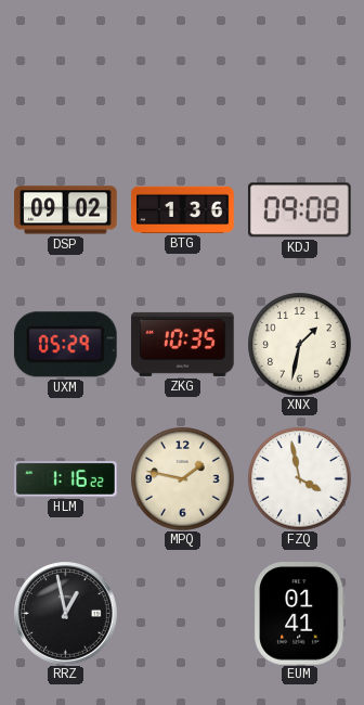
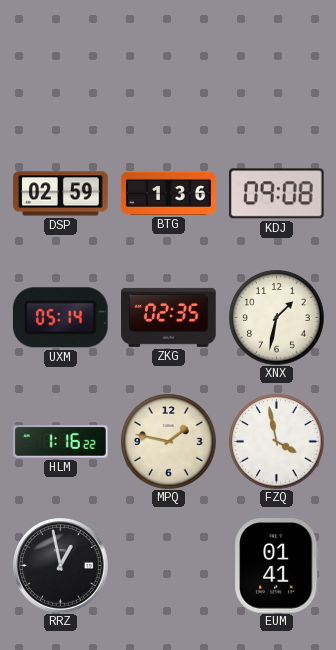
DSP: 09:02 -> 02:59
UXM: 05:29 -> 05:14
ZKG: 10:35 -> 02:35
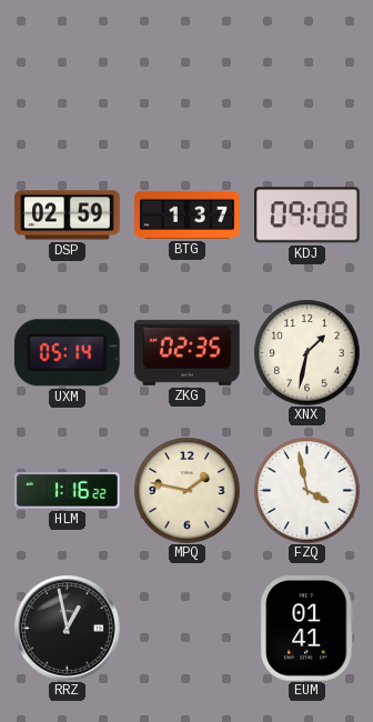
BTG: 1:36 -> 1:37
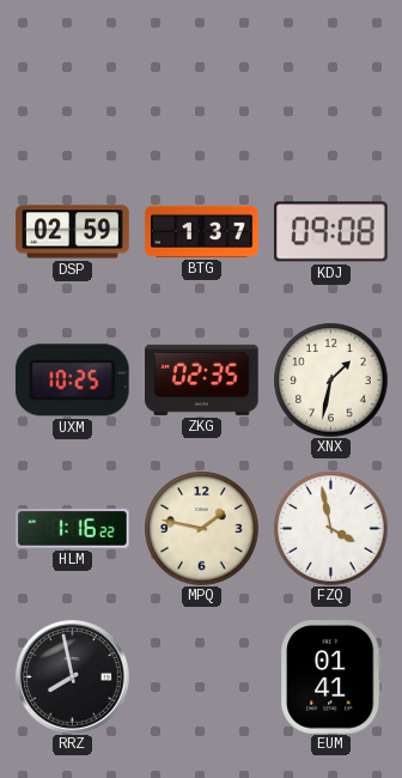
UXM: 05:14 -> 10:25
RRZ: 12:58 -> 7:58
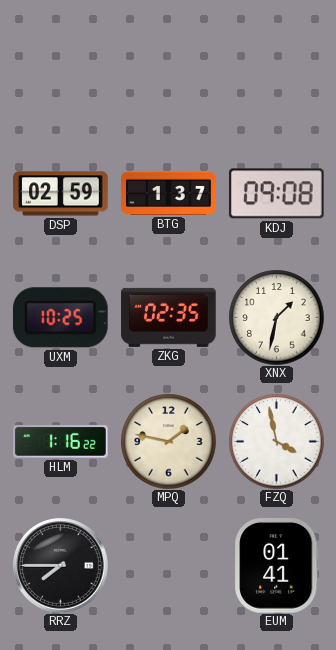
RRZ: 7:58 -> 7:45
